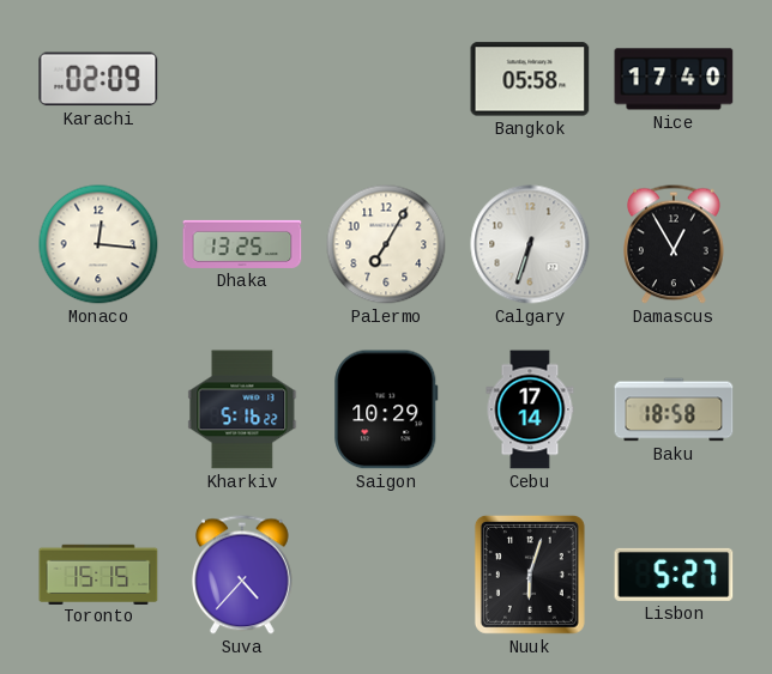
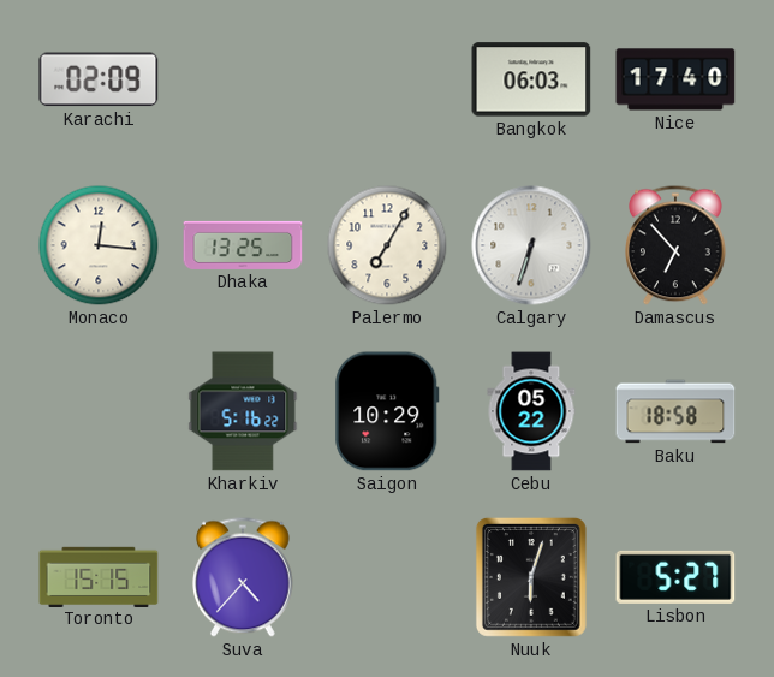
Bangkok: 05:58 -> 06:03
Damascus: 12:55 -> 6:53
Cebu: 17:14 -> 05:22
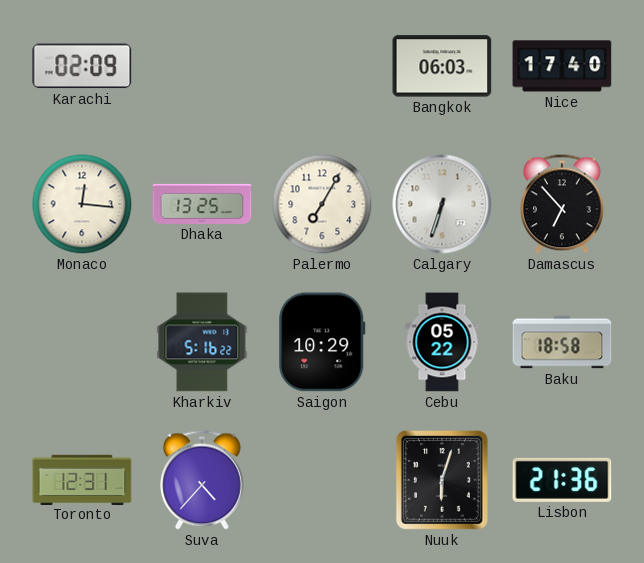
Toronto: 15:15 -> 12:31
Lisbon: 5:27 -> 21:36
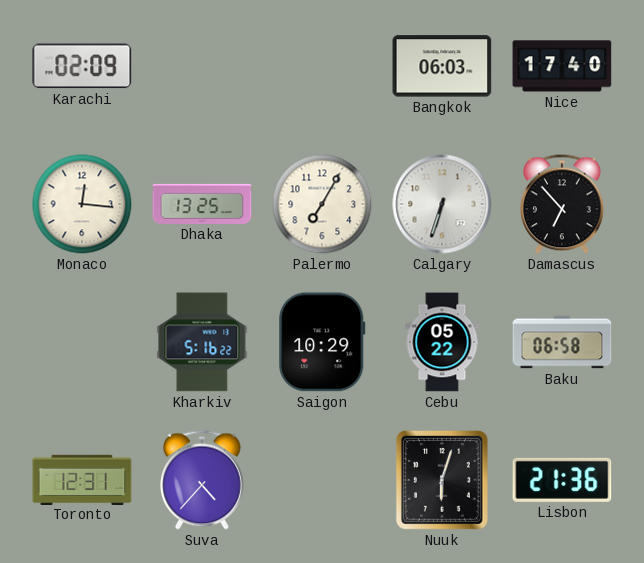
Baku: 18:58 -> 06:58
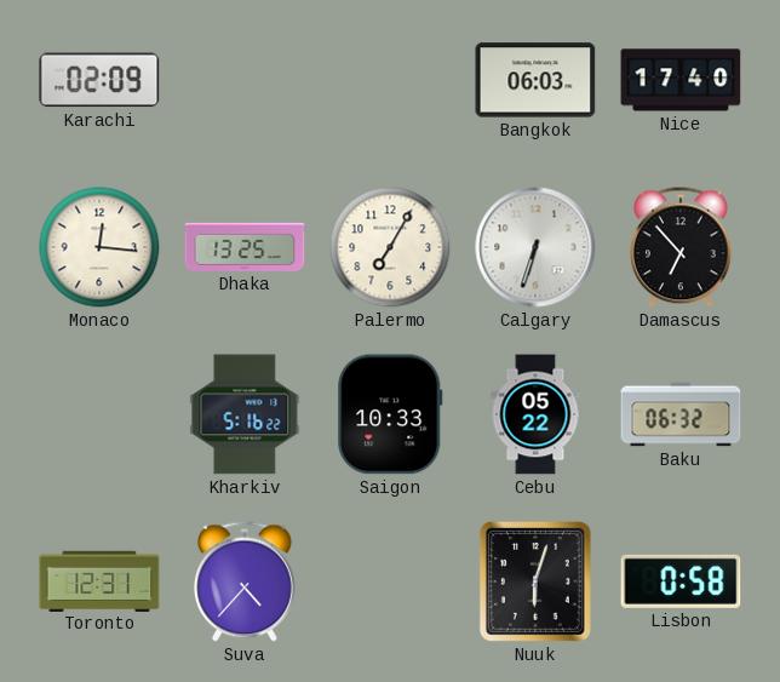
Saigon: 10:29 -> 10:33
Baku: 06:58 -> 06:32
Lisbon: 21:36 -> 0:58
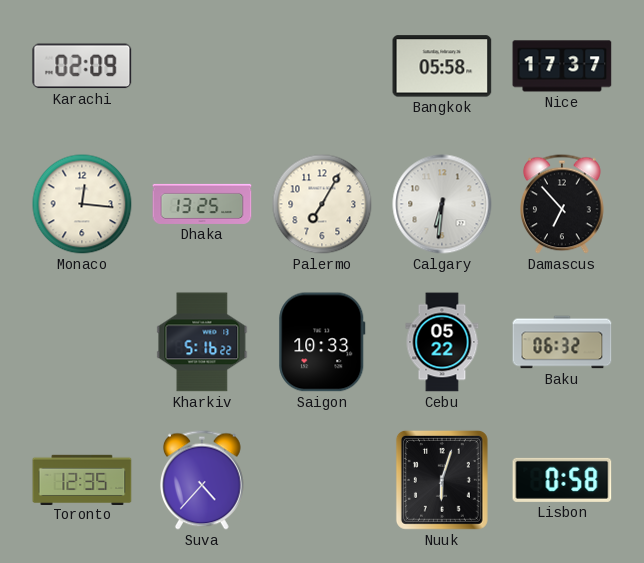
Bangkok: 06:03 -> 05:58
Nice: 17:40 -> 17:37
Calgary: 6:33 -> 6:31
Toronto: 12:31 -> 12:35
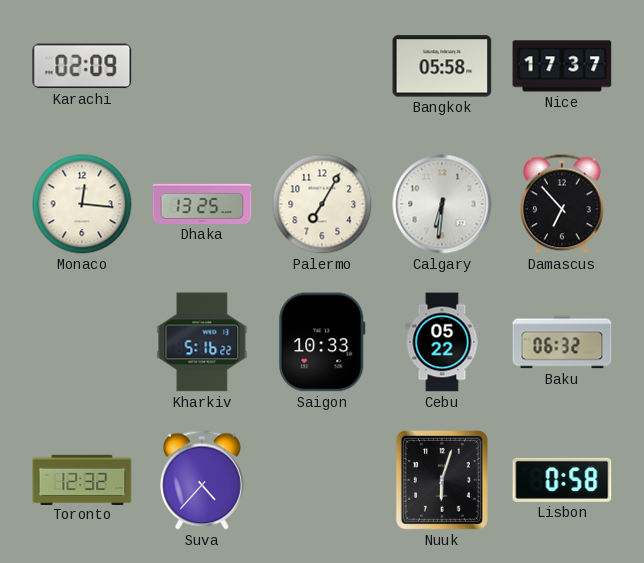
Toronto: 12:35 -> 12:32
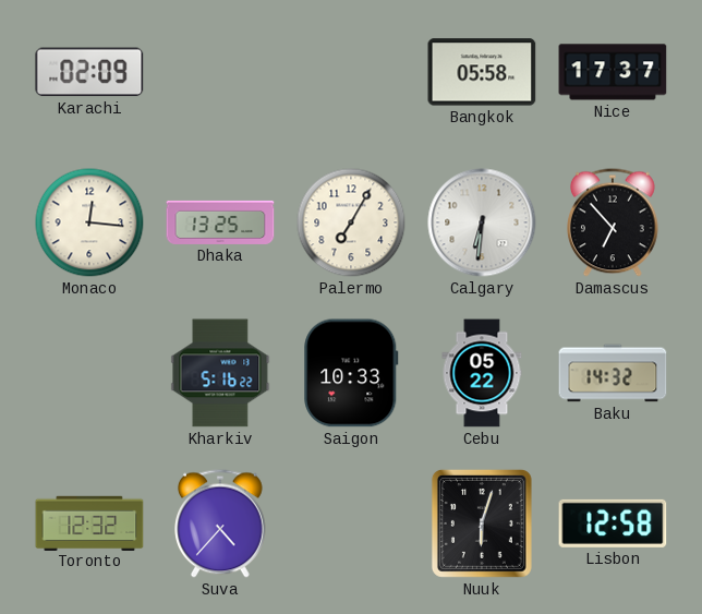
Baku: 06:32 -> 14:32
Lisbon: 0:58 -> 12:58
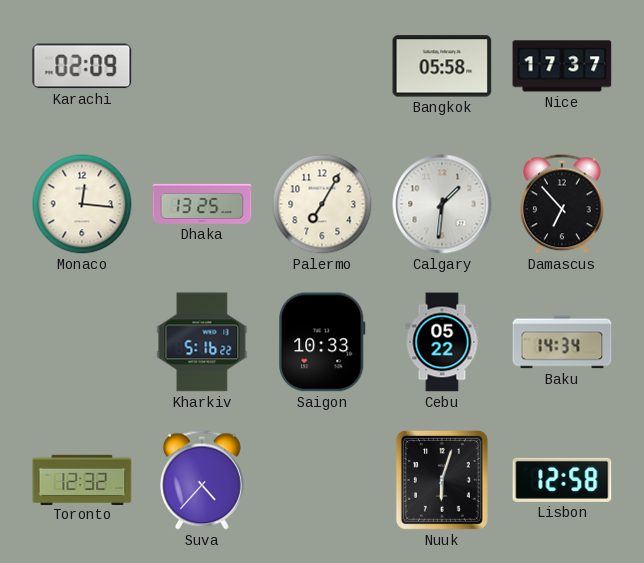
Calgary: 6:31 -> 1:31
Baku: 14:32 -> 14:34
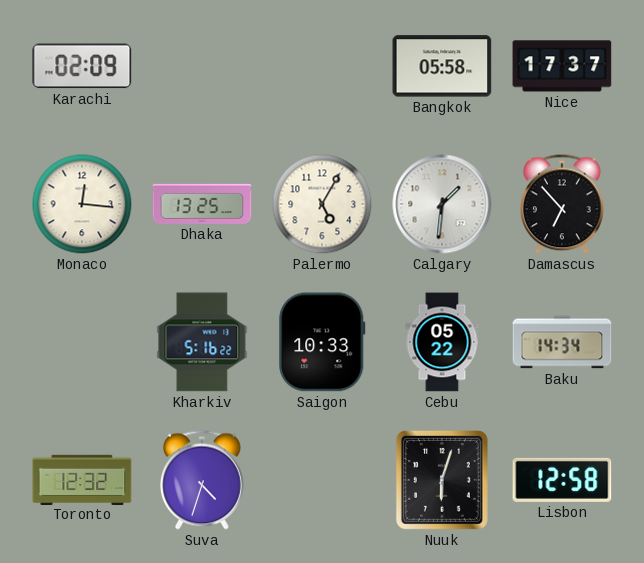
Palermo: 7:05 -> 5:05
Suva: 4:37 -> 4:33
